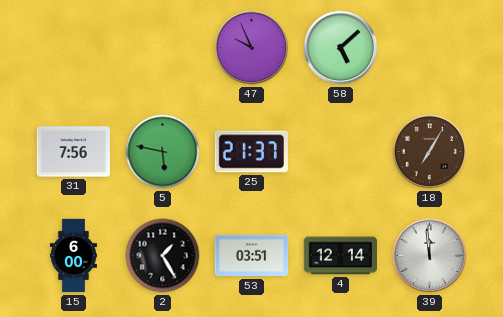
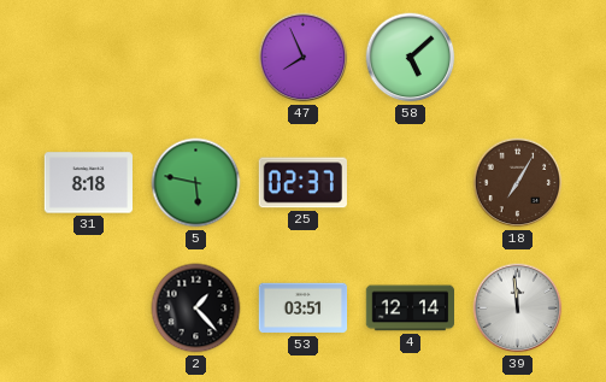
47: 9:56 -> 7:56
31: 7:56 -> 8:18
25: 21:37 -> 02:37
15: 6:00 -> none
2: 1:25 -> 1:23
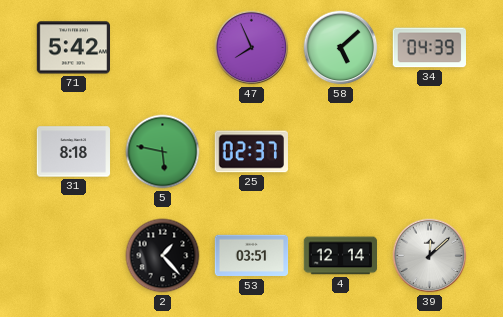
71: none -> 5:42
34: none -> 04:39
18: 7:05 -> none
39: 11:59 -> 12:08
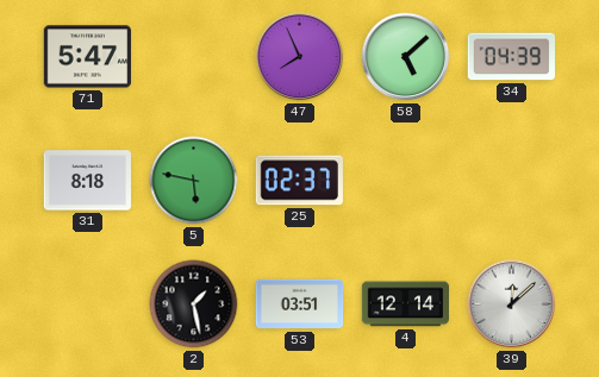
71: 5:42 -> 5:47
2: 1:23 -> 1:28
